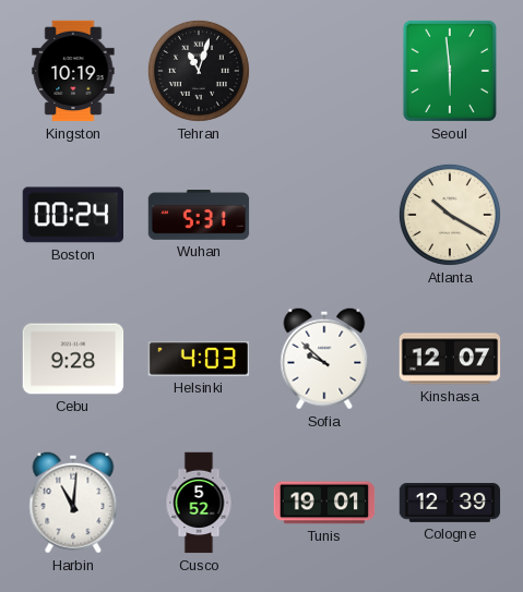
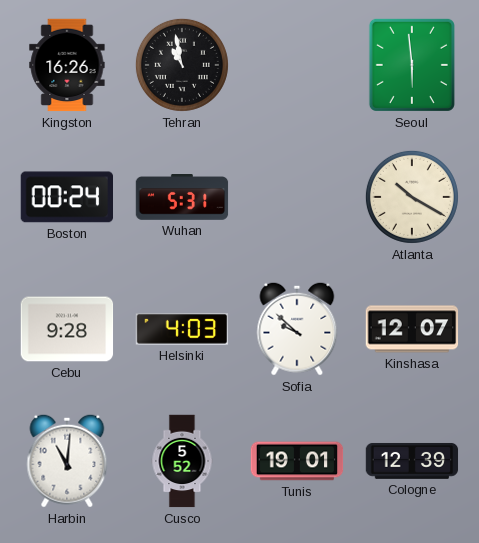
Kingston: 10:19 -> 16:26
Tehran: 11:03 -> 10:58
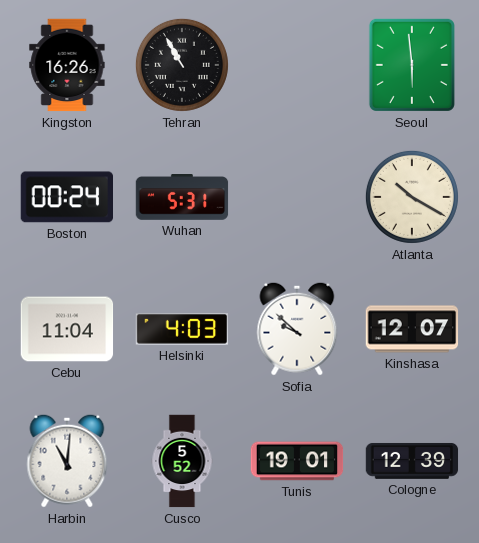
Tehran: 10:58 -> 10:55
Cebu: 9:28 -> 11:04
